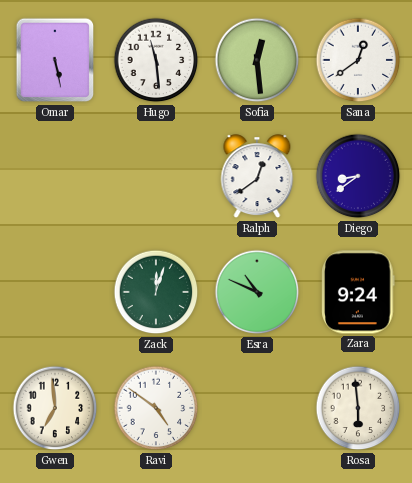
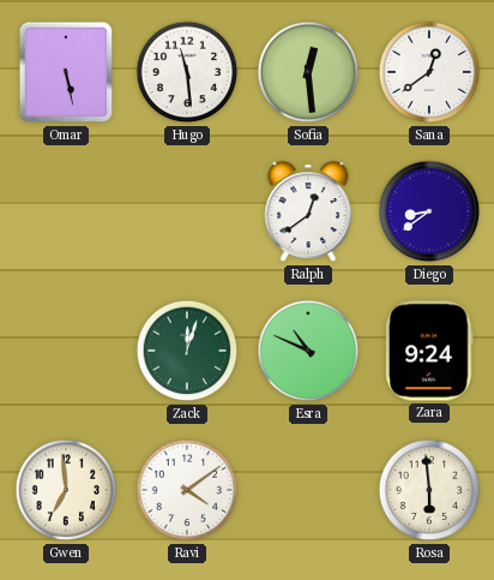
Ravi: 4:51 -> 4:09
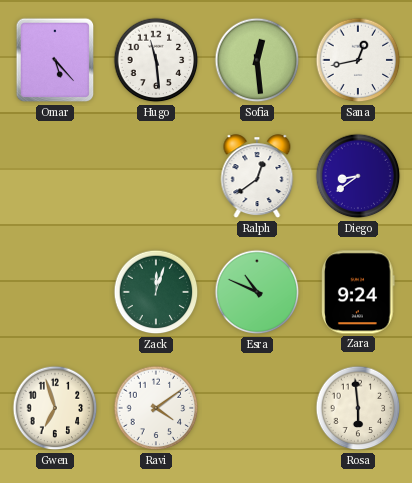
Omar: 5:28 -> 5:23
Sana: 12:39 -> 12:43
Gwen: 6:59 -> 6:57
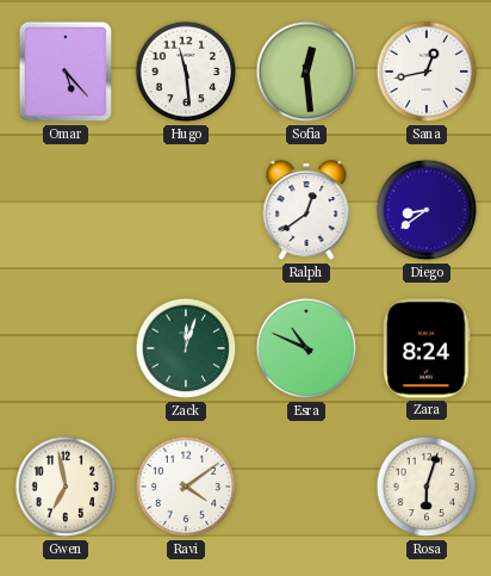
Zara: 9:24 -> 8:24
Gwen: 6:57 -> 6:58
Rosa: 5:59 -> 6:03
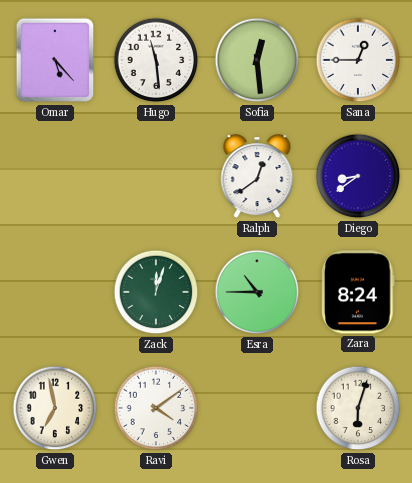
Sana: 12:43 -> 12:45
Esra: 10:49 -> 10:45
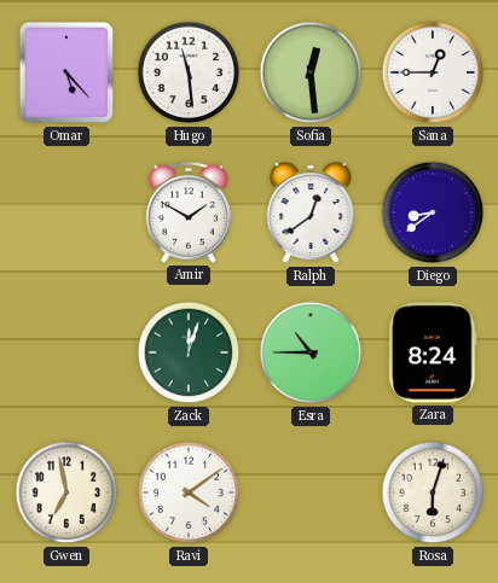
Amir: none -> 1:50
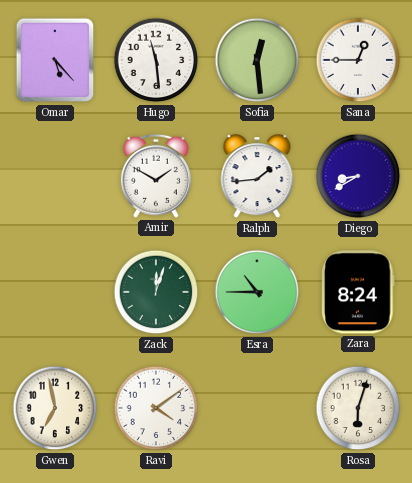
Ralph: 12:39 -> 1:44
Diego: 8:39 -> 8:40
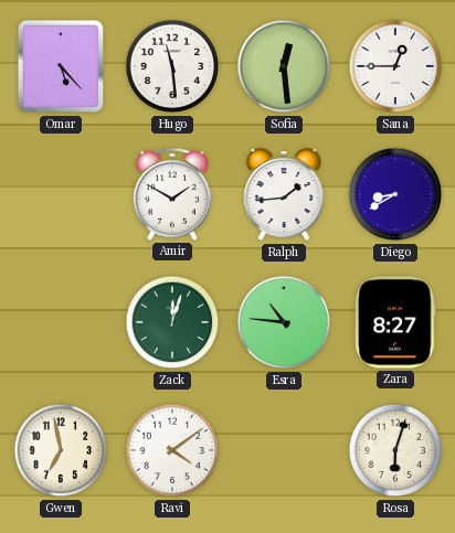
Esra: 10:45 -> 10:46
Zara: 8:24 -> 8:27
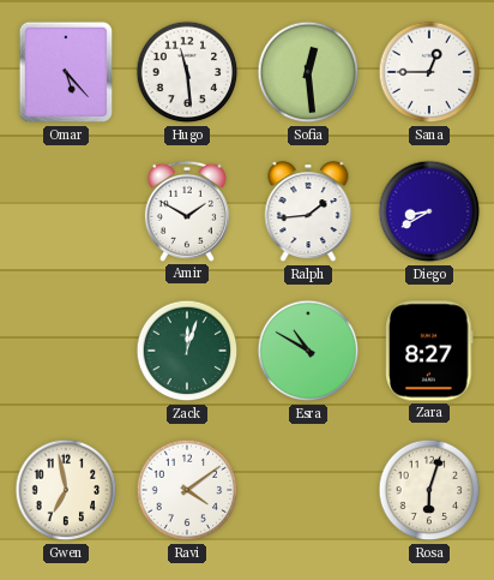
Esra: 10:46 -> 10:50
